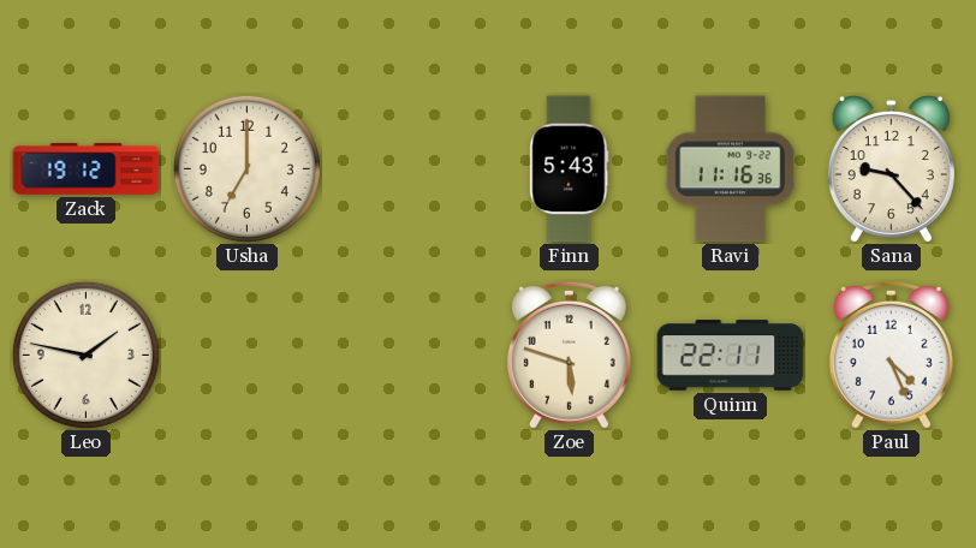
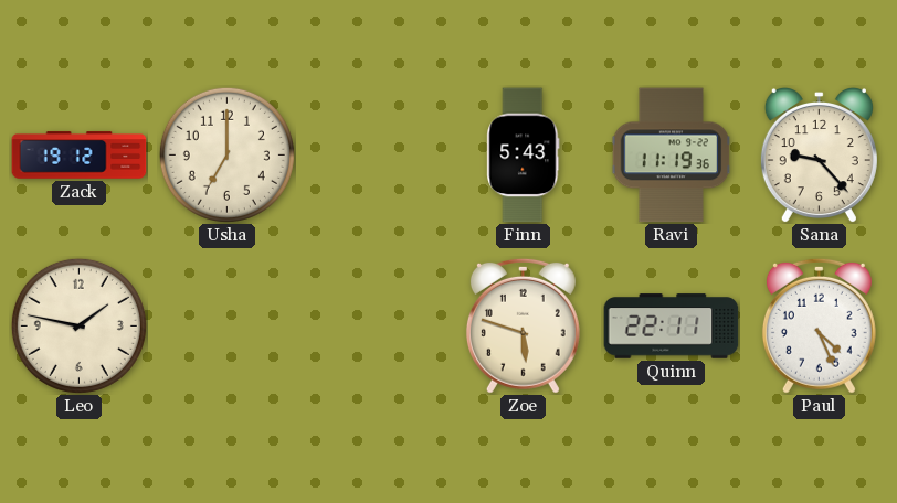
Ravi: 11:16 -> 11:19
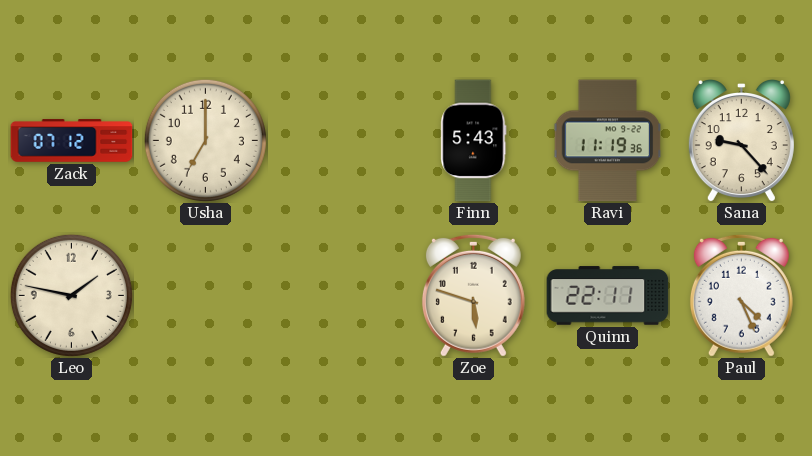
Zack: 19:12 -> 07:12
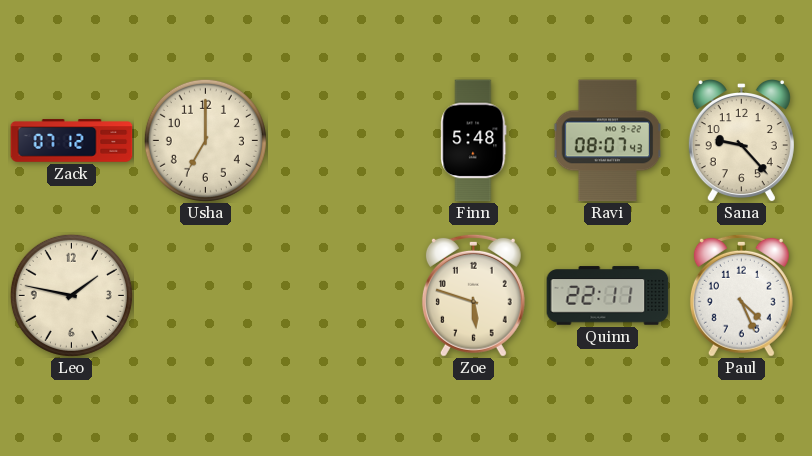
Finn: 5:43 -> 5:48
Ravi: 11:19 -> 08:07
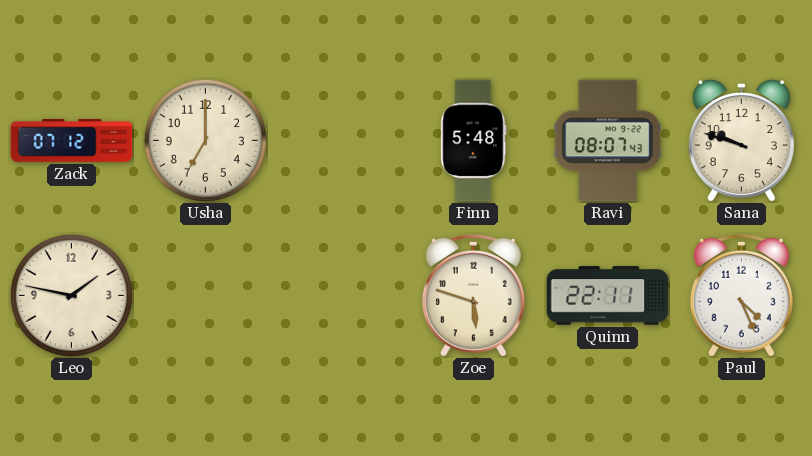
Sana: 9:23 -> 9:48
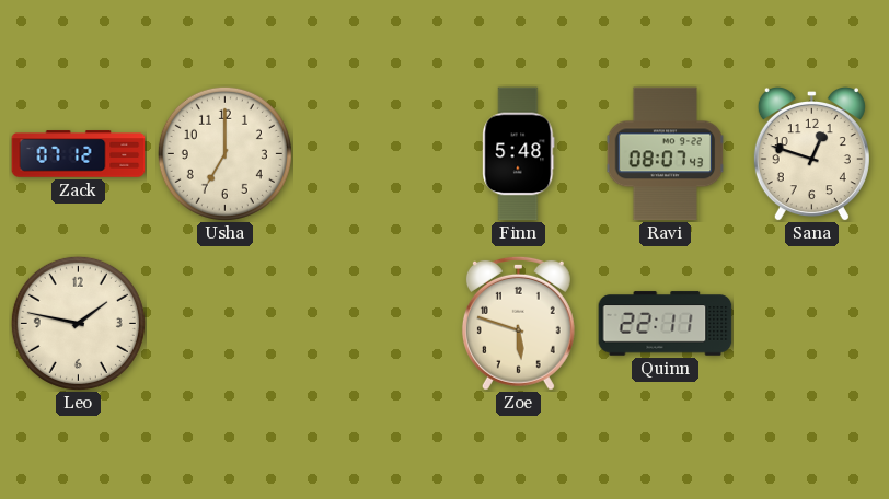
Sana: 9:48 -> 12:48
Paul: 4:26 -> none
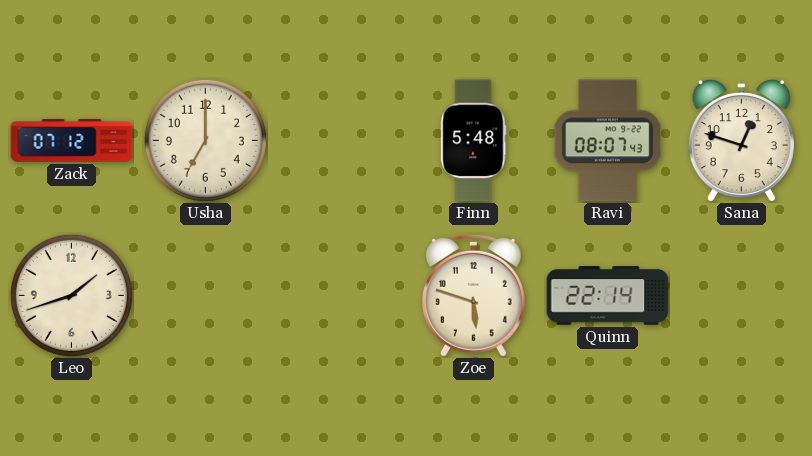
Leo: 1:47 -> 1:42
Quinn: 22:11 -> 22:14
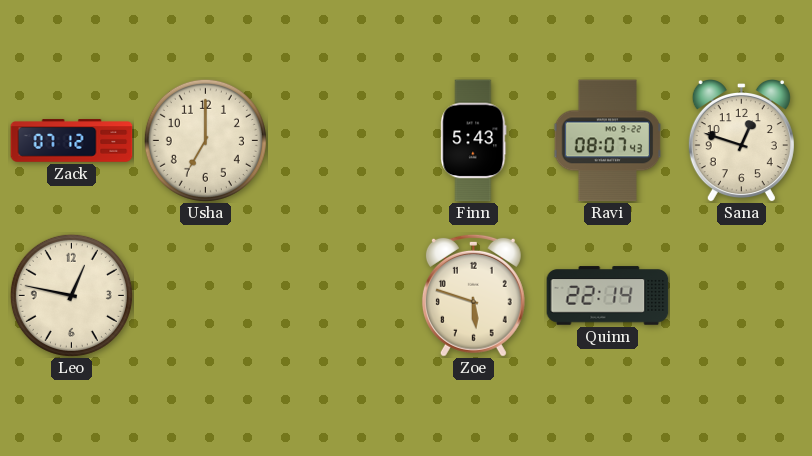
Finn: 5:48 -> 5:43
Leo: 1:42 -> 12:47
